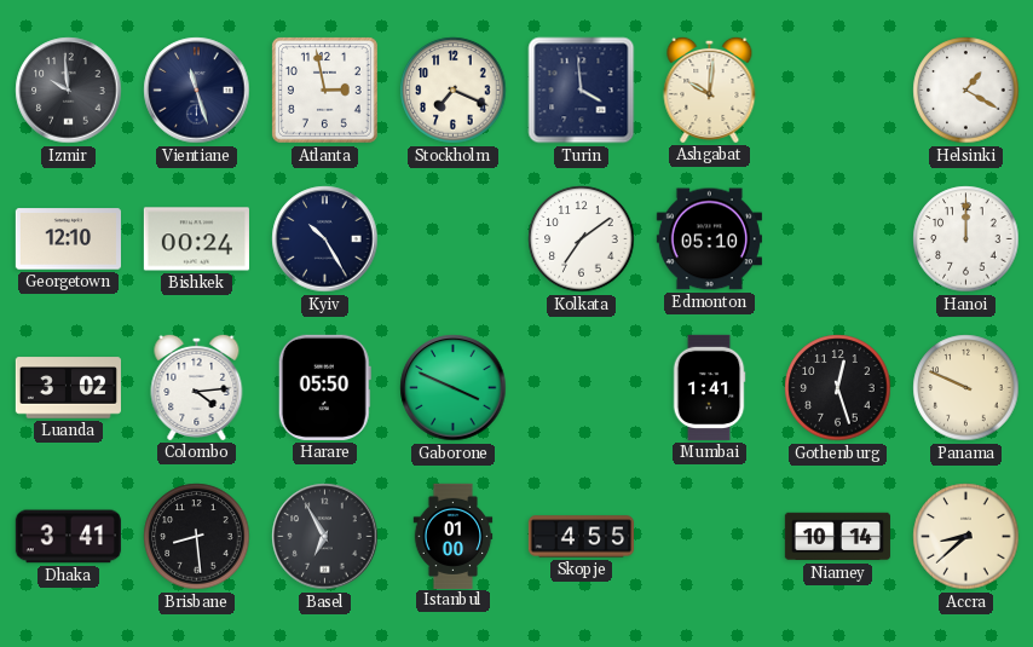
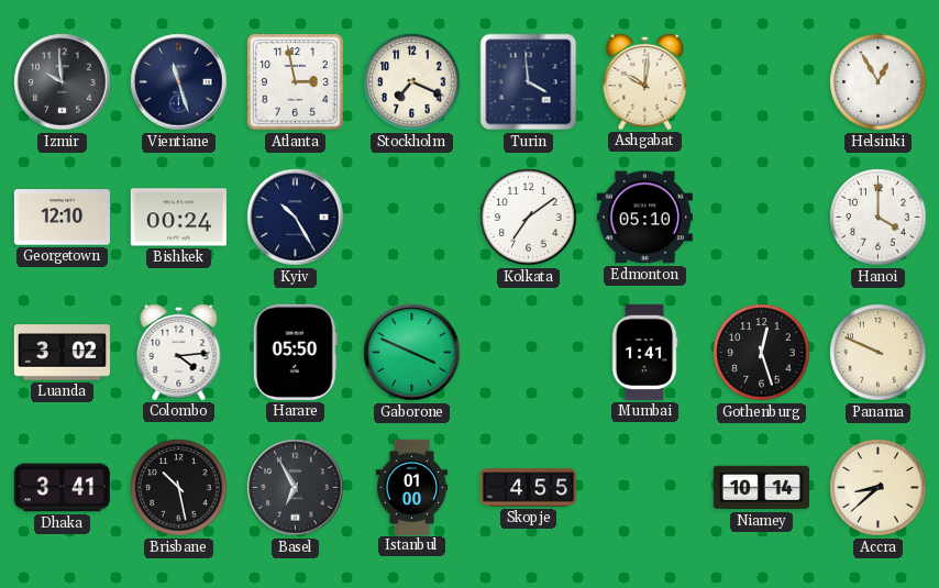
Helsinki: 1:20 -> 12:55
Hanoi: 12:00 -> 4:00
Brisbane: 8:29 -> 10:28
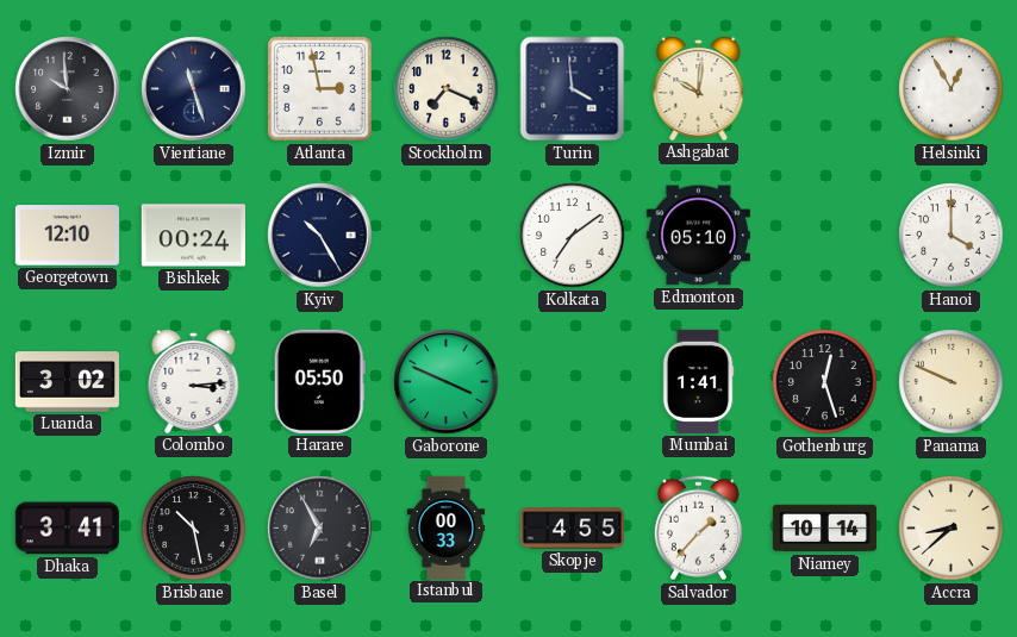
Colombo: 4:14 -> 3:14
Istanbul: 01:00 -> 00:33
Salvador: none -> 1:37
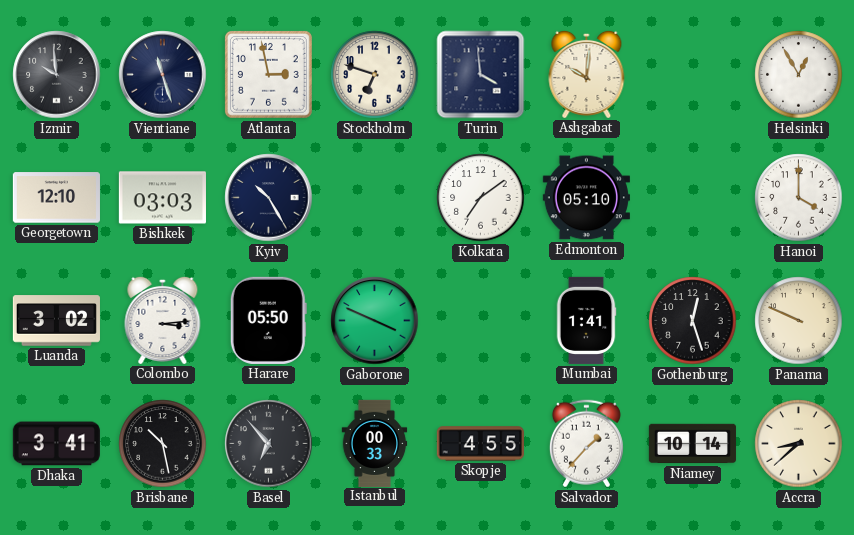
Stockholm: 7:19 -> 6:48
Bishkek: 00:24 -> 03:03
Basel: 6:55 -> 6:53
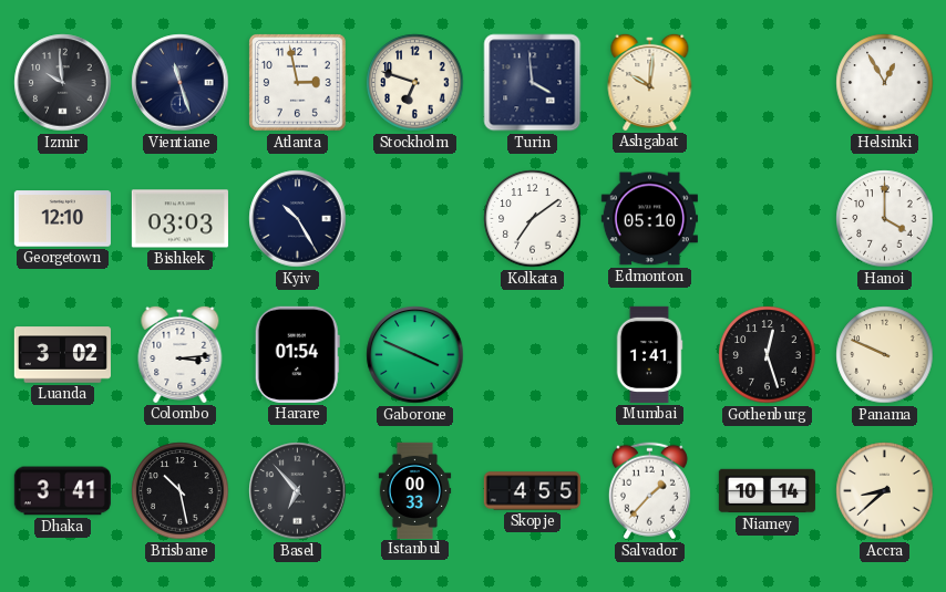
Harare: 05:50 -> 01:54
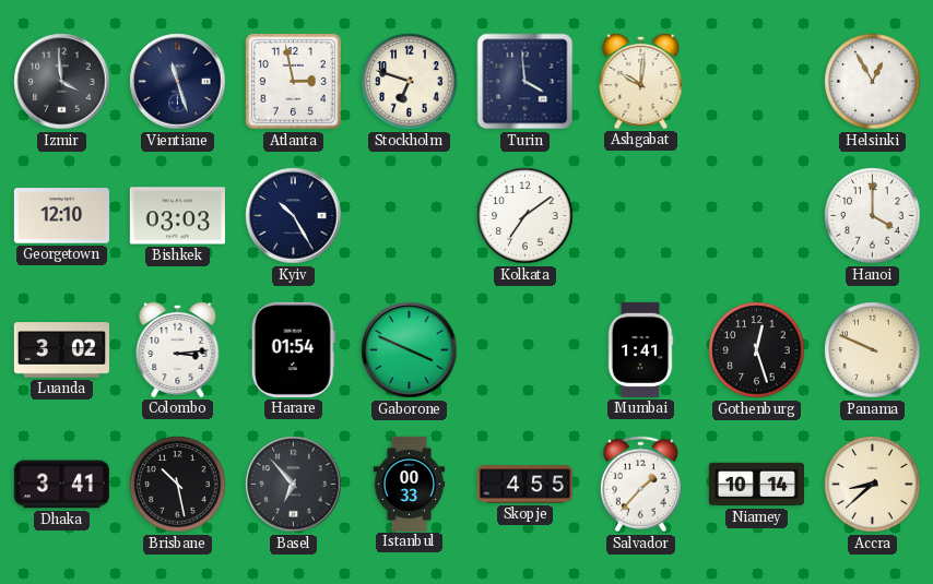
Izmir: 9:59 -> 3:59
Edmonton: 05:10 -> none
